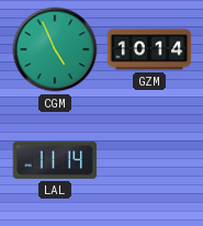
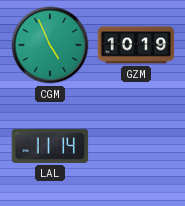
GZM: 10:14 -> 10:19
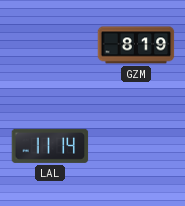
CGM: 4:56 -> none
GZM: 10:19 -> 8:19
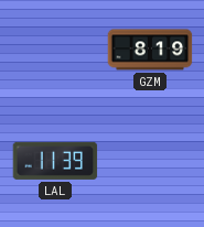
LAL: 11:14 -> 11:39
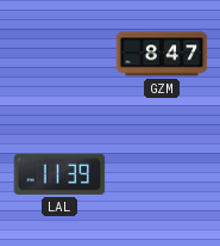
GZM: 8:19 -> 8:47
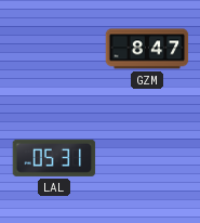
LAL: 11:39 -> 05:31
